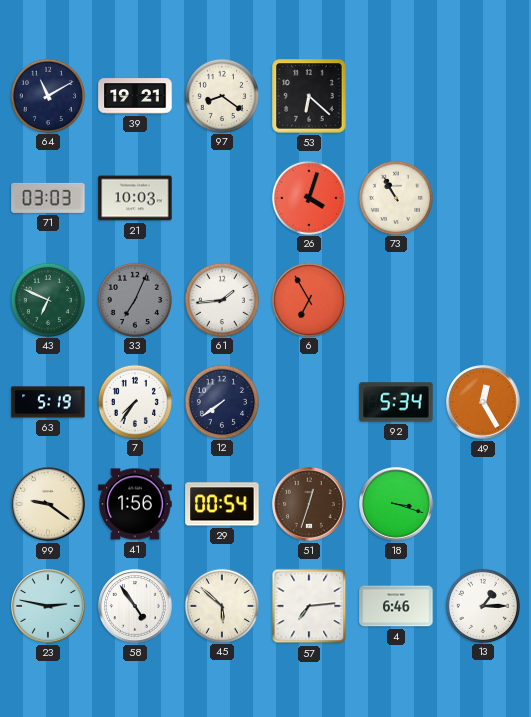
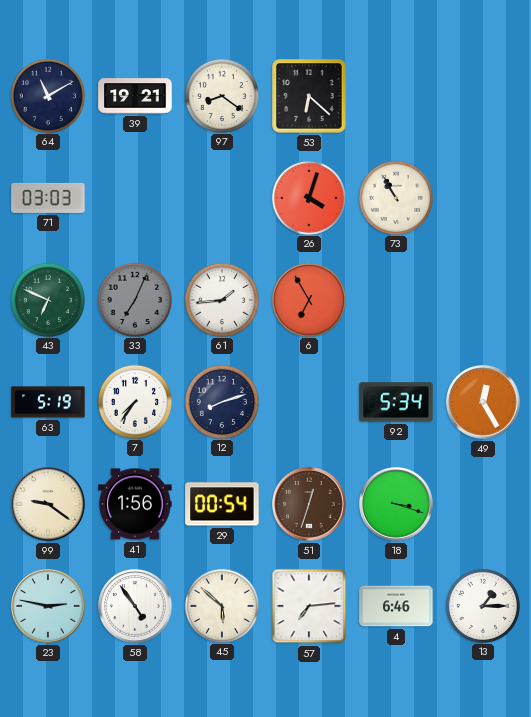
21: 10:03 -> none
12: 7:39 -> 8:12
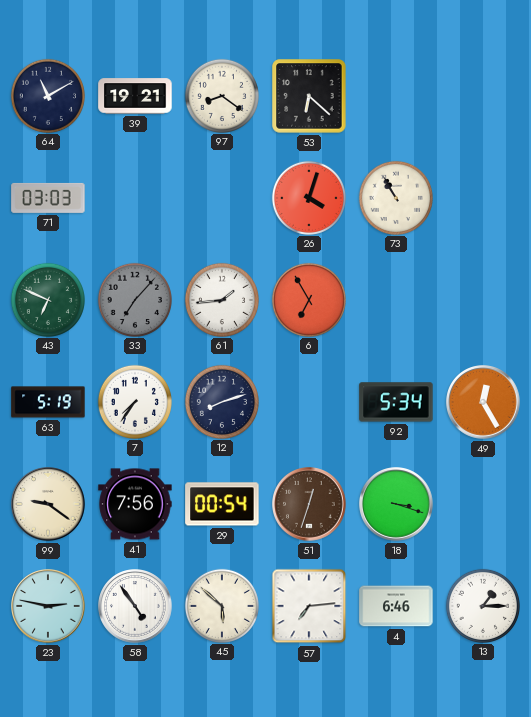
33: 7:04 -> 7:07
41: 1:56 -> 7:56
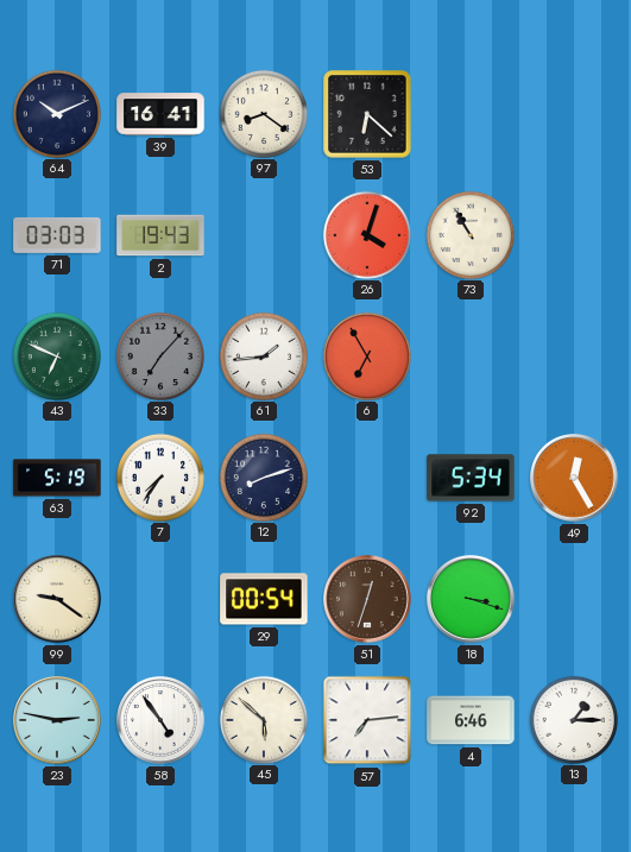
64: 11:10 -> 10:11
39: 19:21 -> 16:41
2: none -> 19:43
41: 7:56 -> none
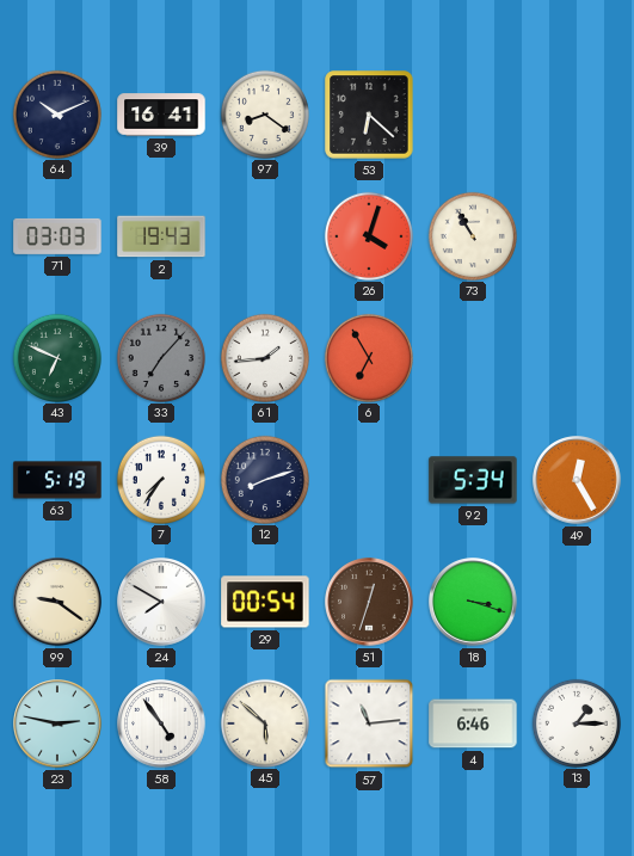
24: none -> 7:50
57: 7:14 -> 11:14
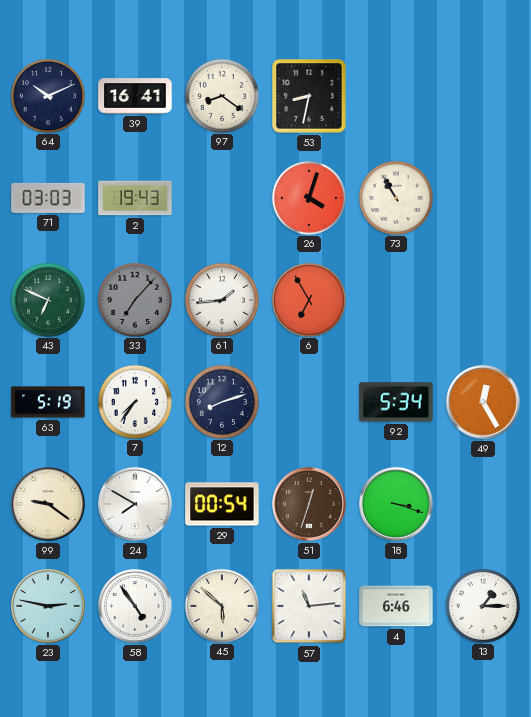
53: 6:22 -> 8:32
